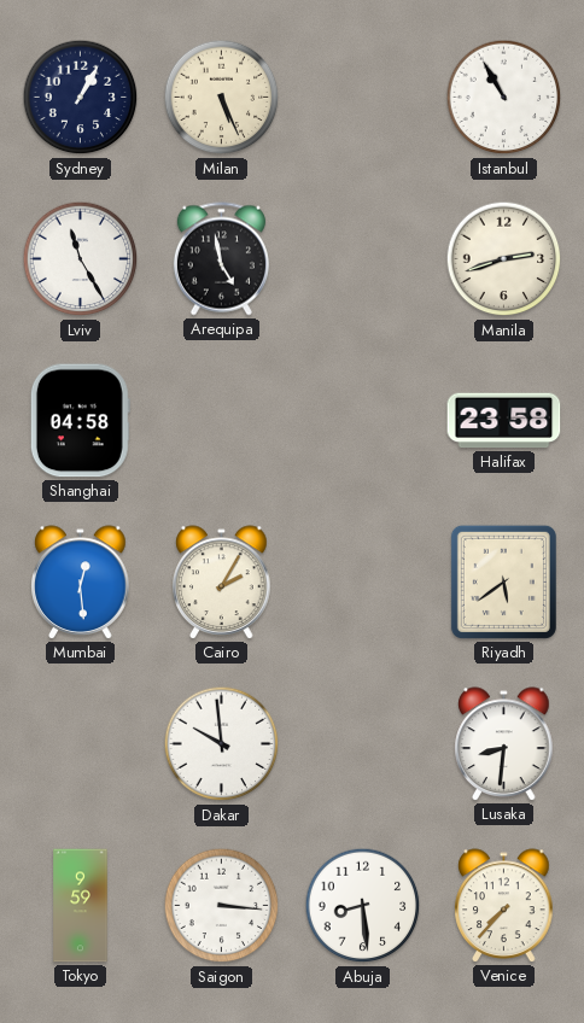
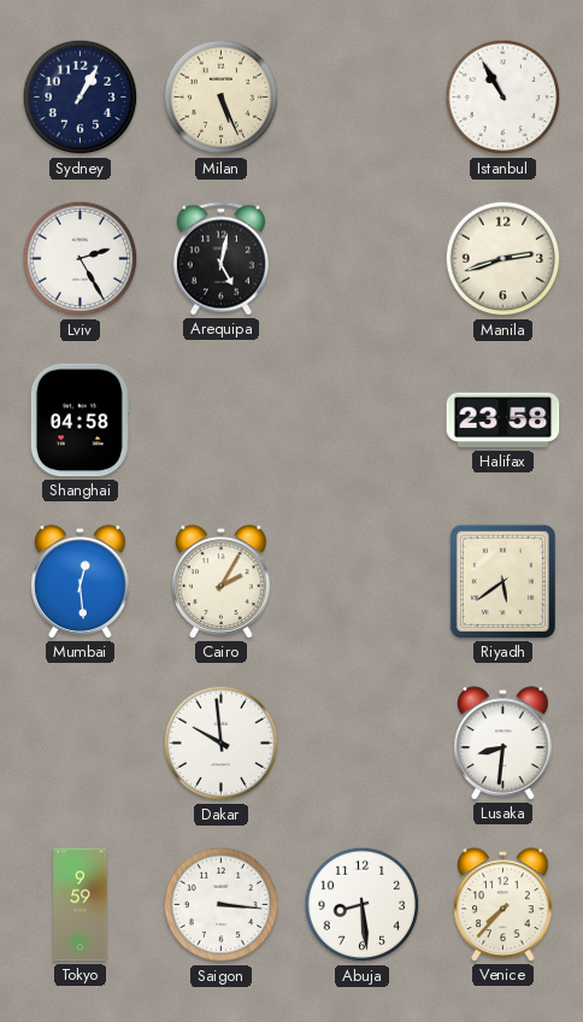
Lviv: 11:25 -> 2:25
Arequipa: 4:58 -> 5:02
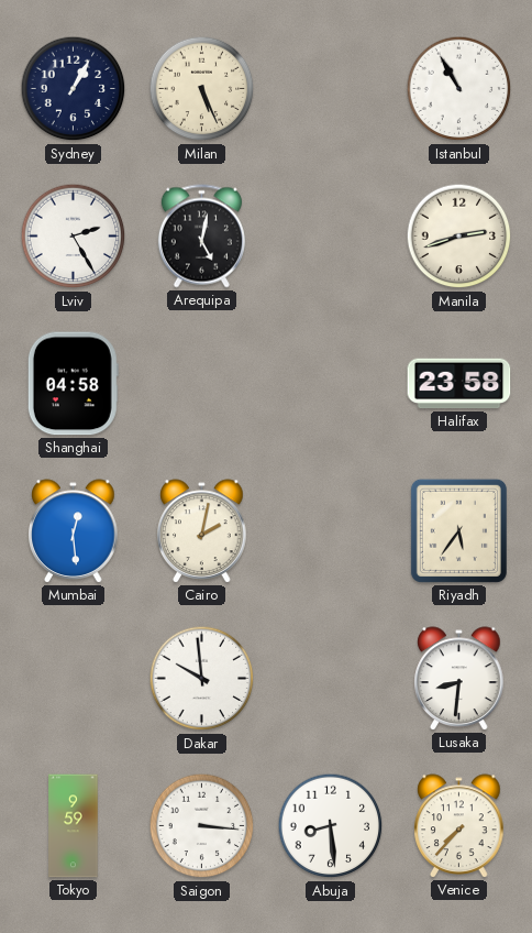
Cairo: 2:05 -> 2:02
Riyadh: 5:39 -> 5:36
